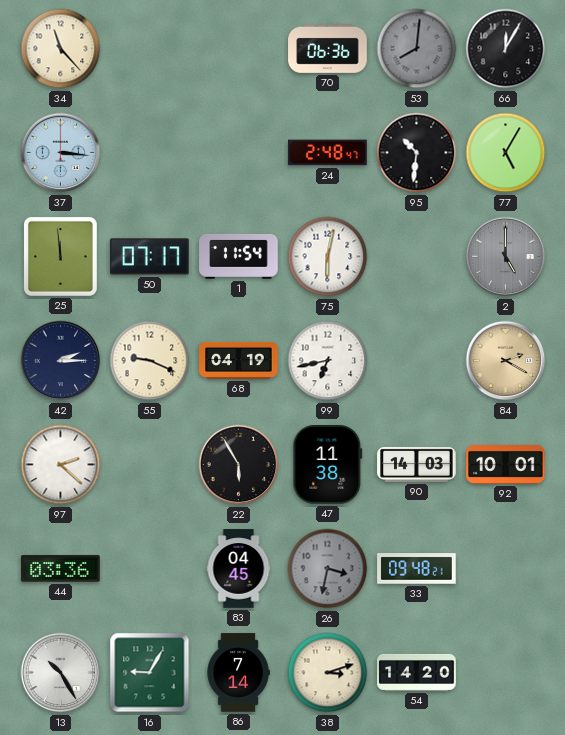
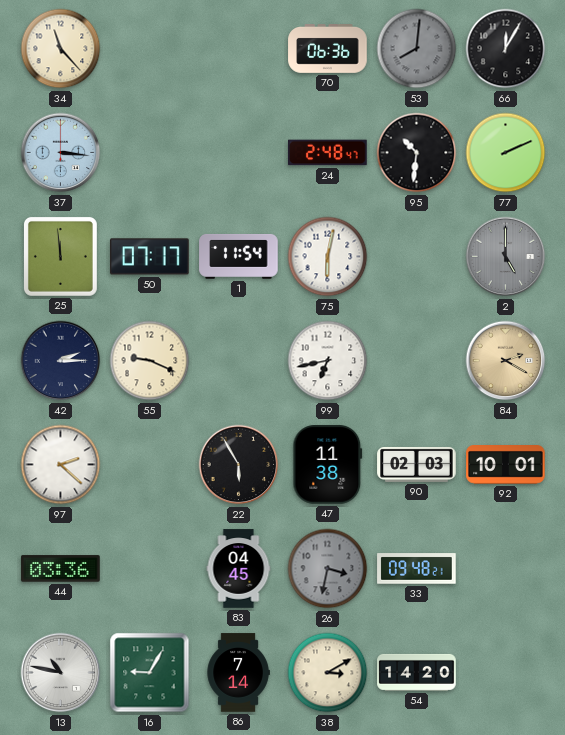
77: 5:05 -> 2:11
68: 04:19 -> none
90: 14:03 -> 02:03
13: 10:25 -> 10:47
38: 3:12 -> 3:10
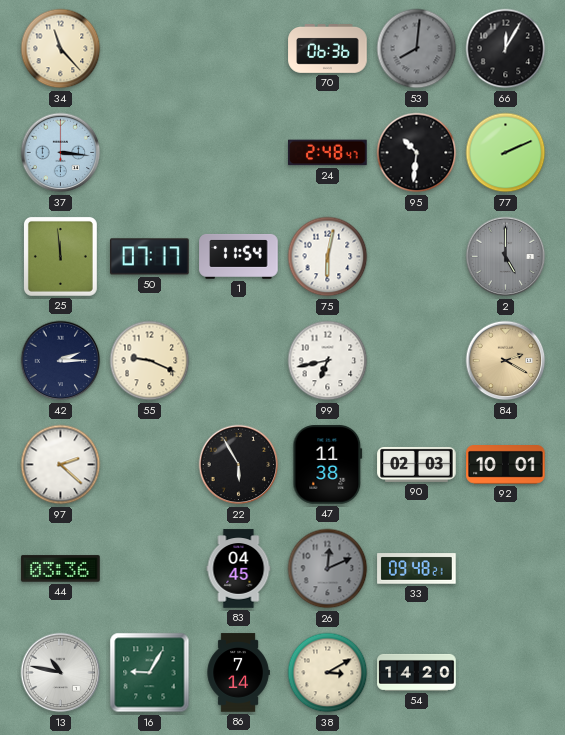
26: 3:32 -> 12:11
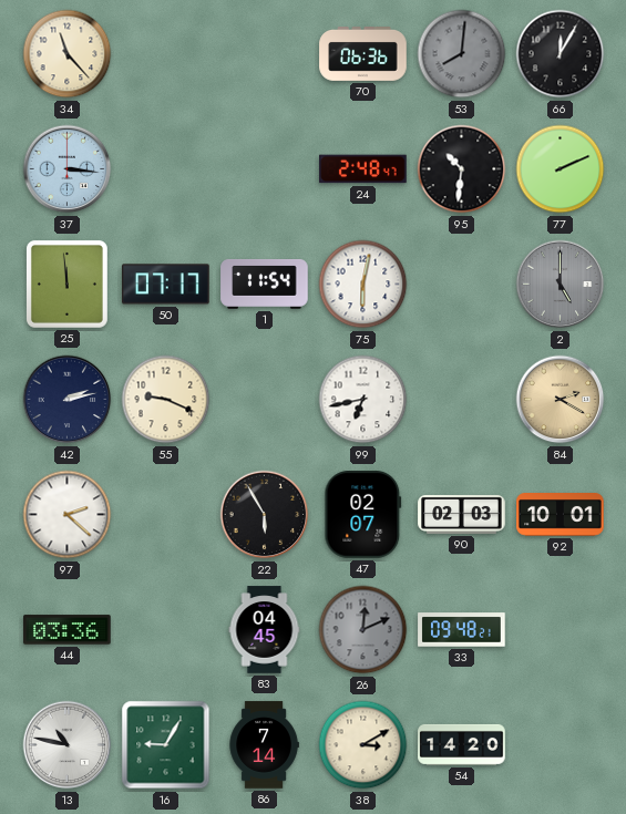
42: 2:15 -> 2:13
47: 11:38 -> 02:07
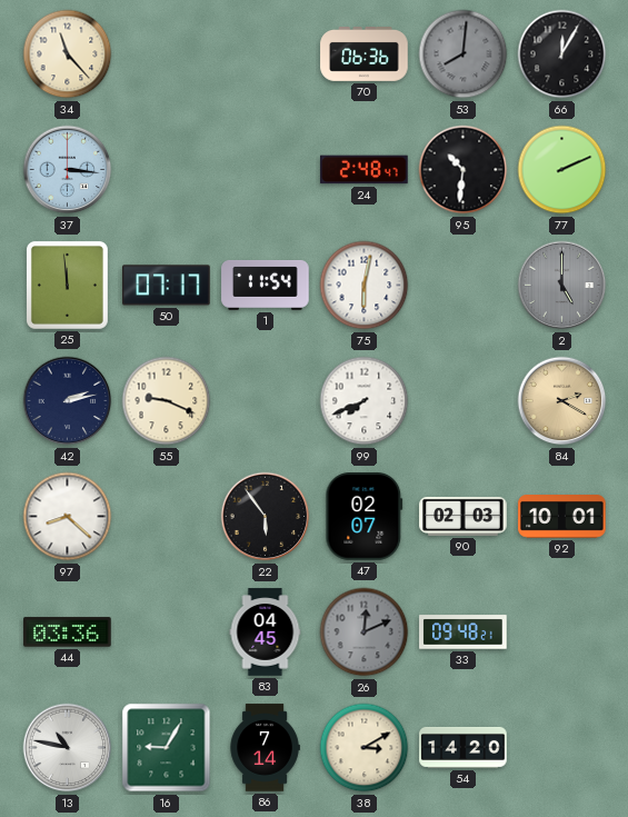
99: 6:43 -> 7:41
97: 2:22 -> 8:22
22: 5:55 -> 5:54
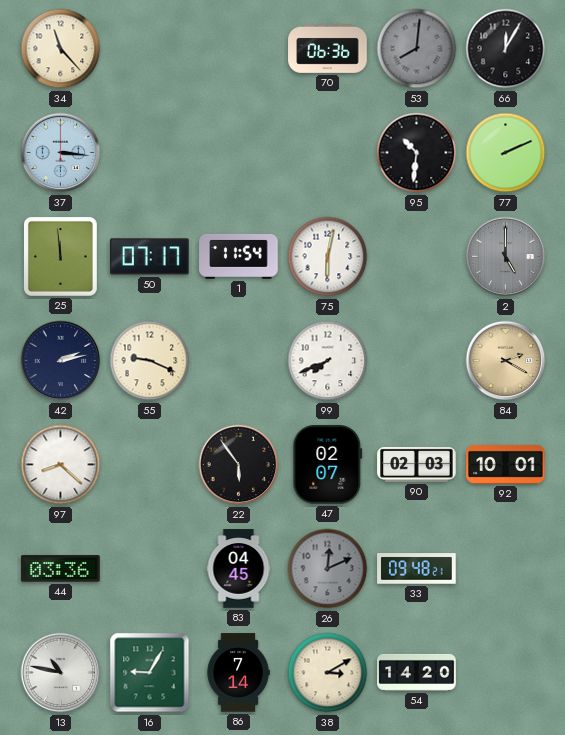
24: 2:48 -> none
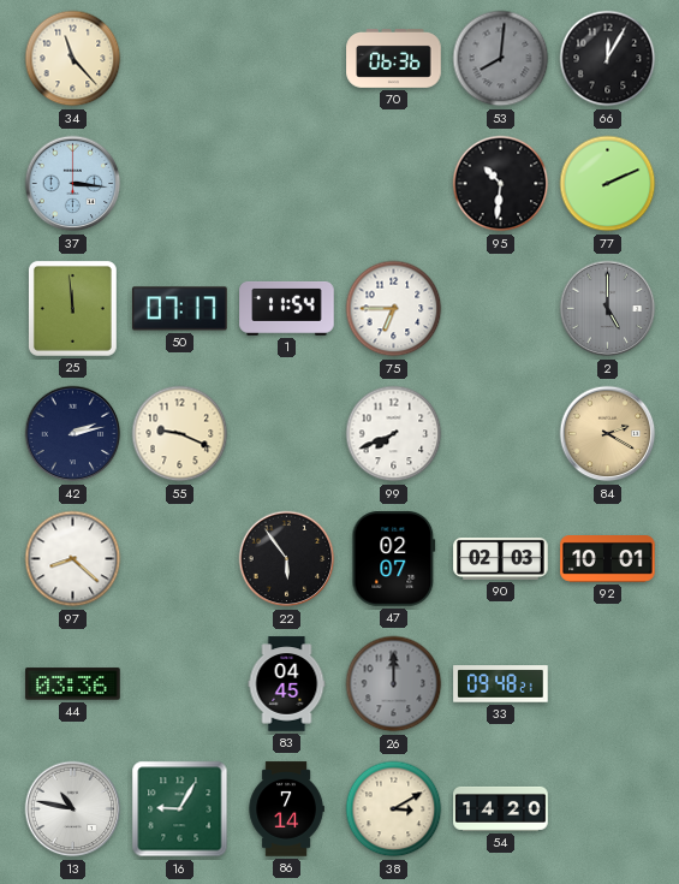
75: 6:02 -> 6:45
26: 12:11 -> 12:00
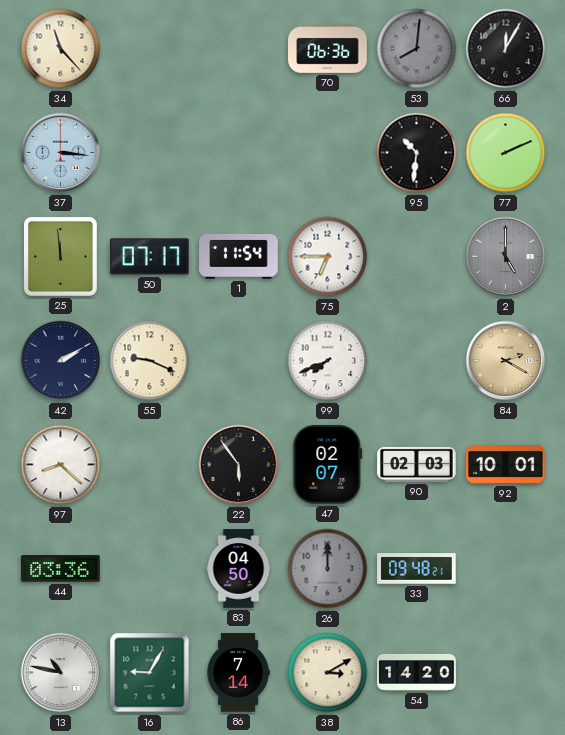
42: 2:13 -> 2:10
83: 04:45 -> 04:50
